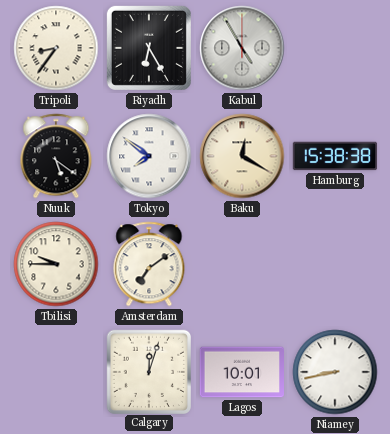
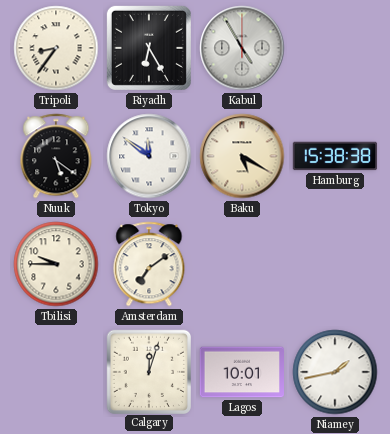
Tokyo: 7:51 -> 11:51
Baku: 12:20 -> 5:20
Niamey: 8:43 -> 1:43
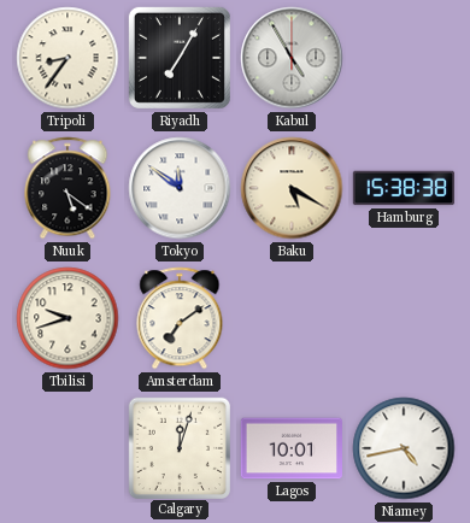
Riyadh: 6:25 -> 7:05
Tbilisi: 9:45 -> 9:42
Niamey: 1:43 -> 4:43
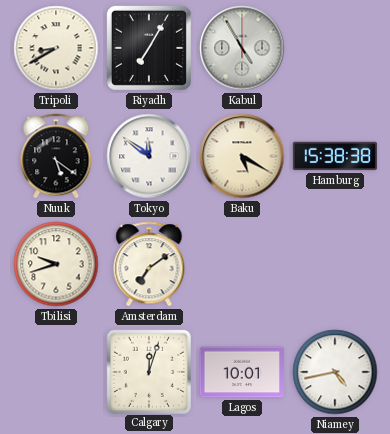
Tripoli: 8:36 -> 8:40
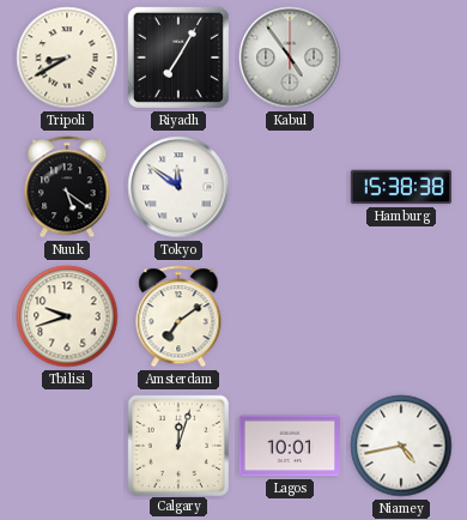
Kabul: 4:55 -> 4:54
Baku: 5:20 -> none
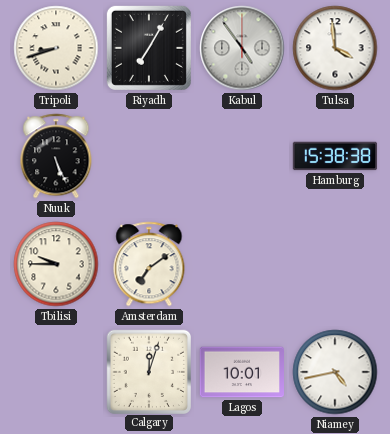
Tripoli: 8:40 -> 8:42
Tulsa: none -> 3:59
Nuuk: 5:21 -> 5:26
Tokyo: 11:51 -> none
Tbilisi: 9:42 -> 9:45
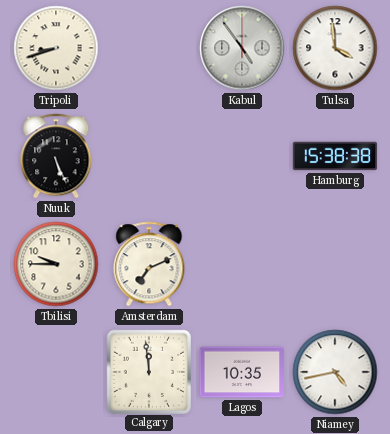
Riyadh: 7:05 -> none
Amsterdam: 7:09 -> 7:11
Calgary: 12:03 -> 11:59
Lagos: 10:01 -> 10:35
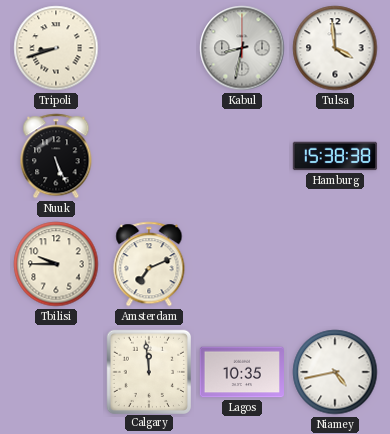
Kabul: 4:54 -> 8:32
